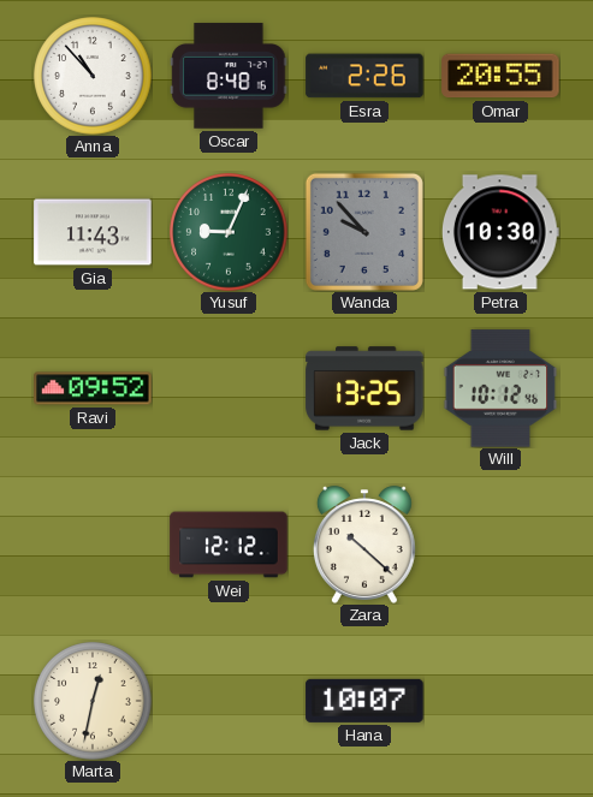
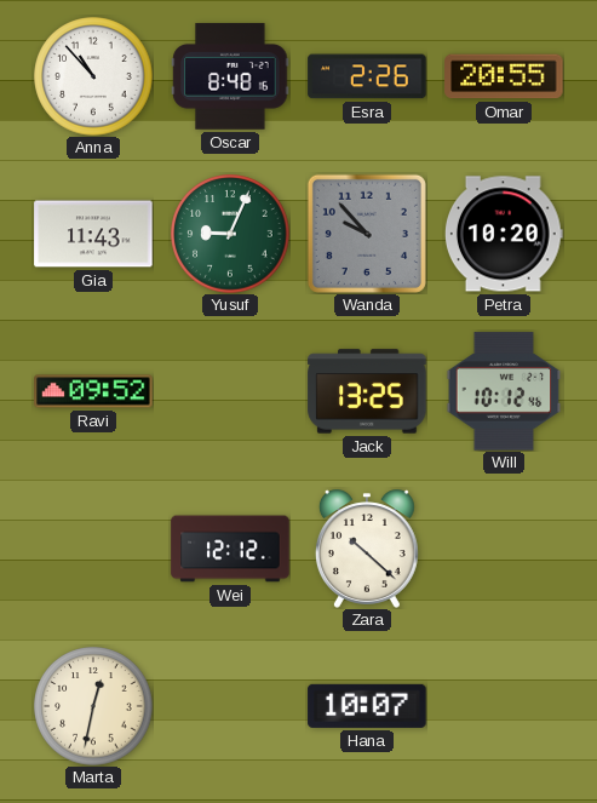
Petra: 10:30 -> 10:20
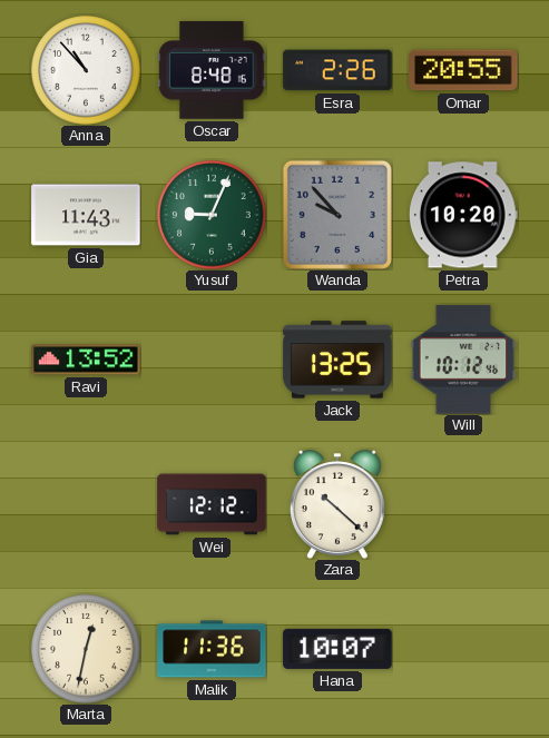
Ravi: 09:52 -> 13:52
Malik: none -> 11:36
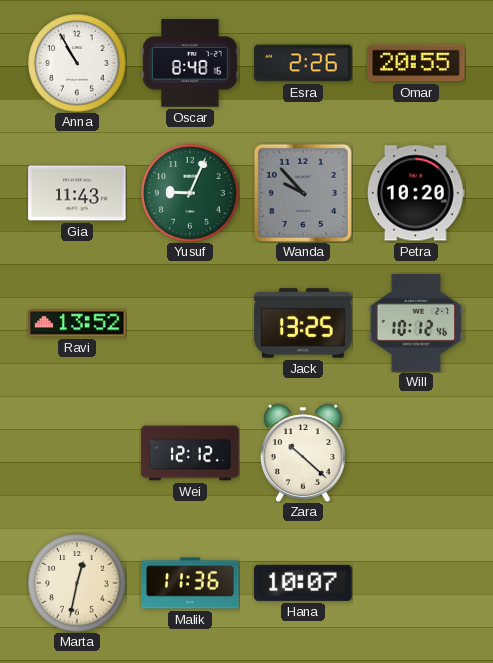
Anna: 10:53 -> 10:55
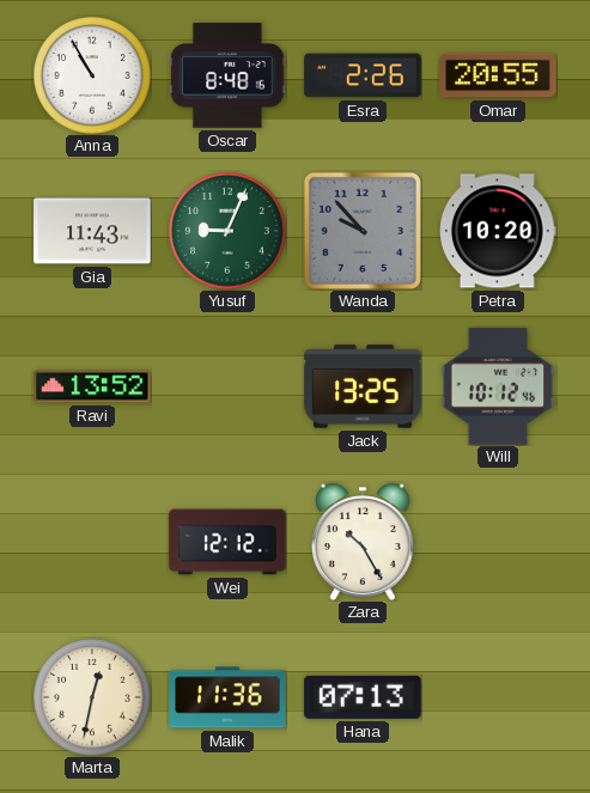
Zara: 10:22 -> 10:25
Hana: 10:07 -> 07:13
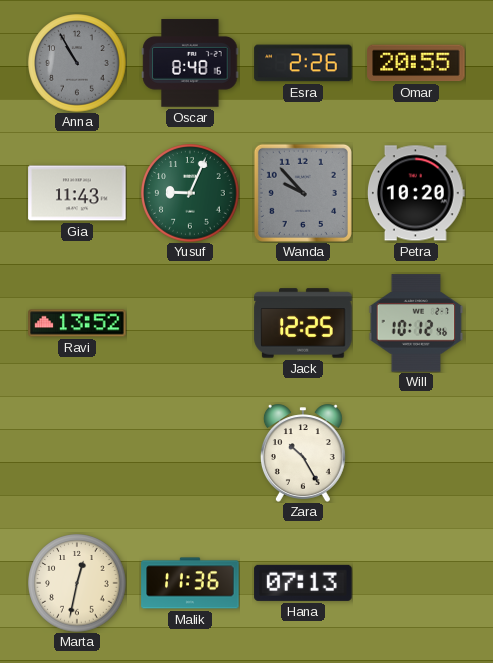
Anna dial: white -> grey
Jack: 13:25 -> 12:25
Wei: 12:12 -> none
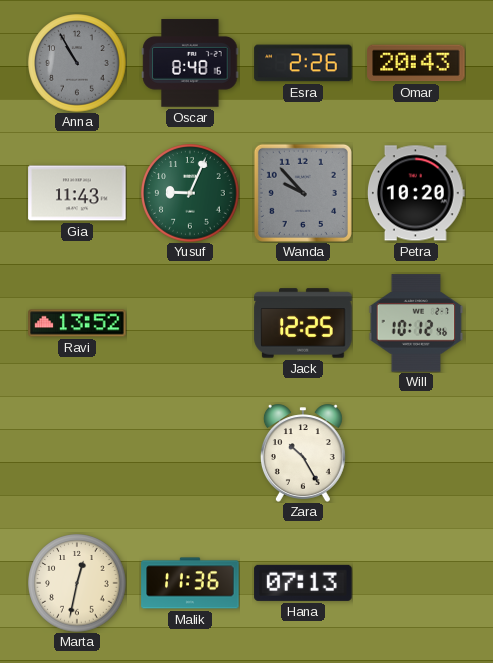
Omar: 20:55 -> 20:43
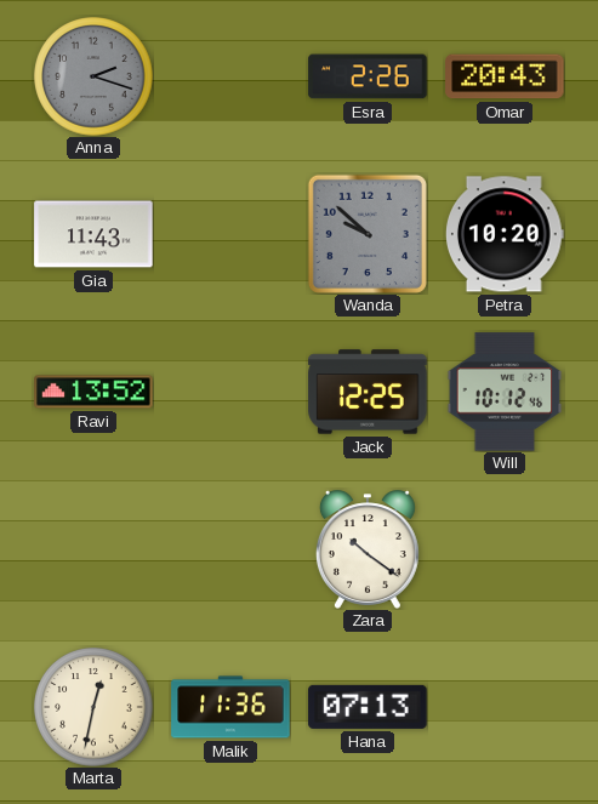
Anna: 10:55 -> 2:18
Oscar: 8:48 -> none
Yusuf: 9:04 -> none
Wanda: 9:53 -> 9:52
Zara: 10:25 -> 10:21
